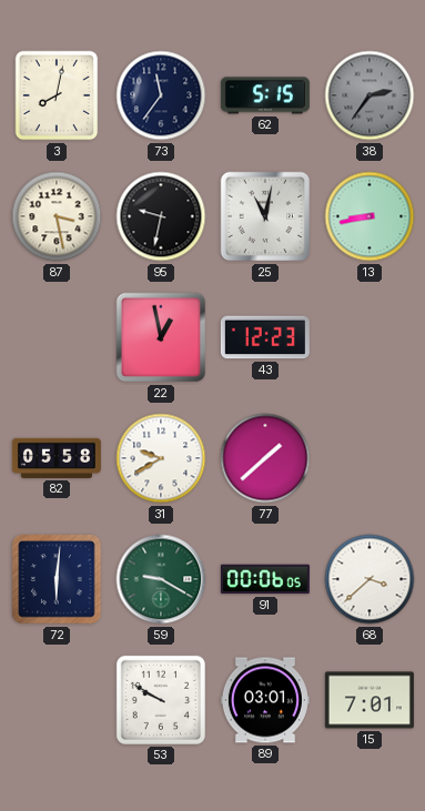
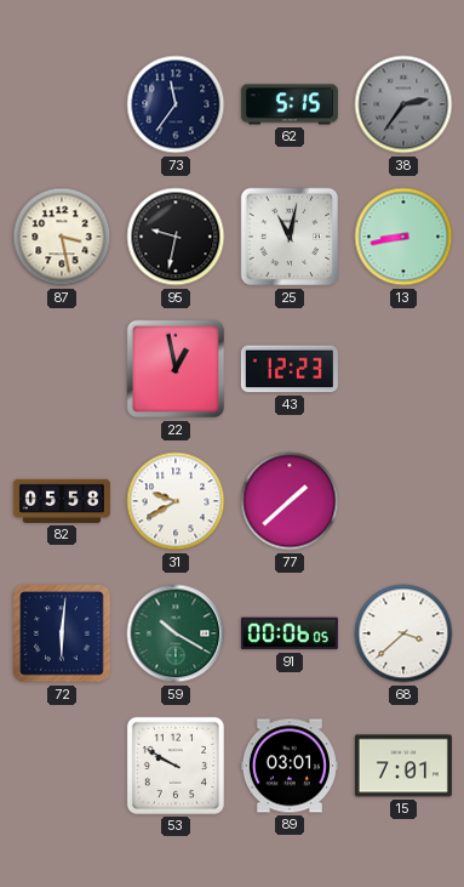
3: 8:02 -> none
59: 9:20 -> 10:20
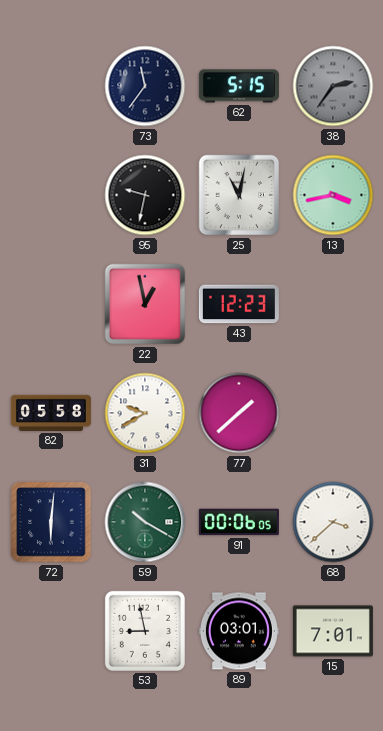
87: 3:28 -> none
13: 8:43 -> 3:43
53: 9:50 -> 8:58
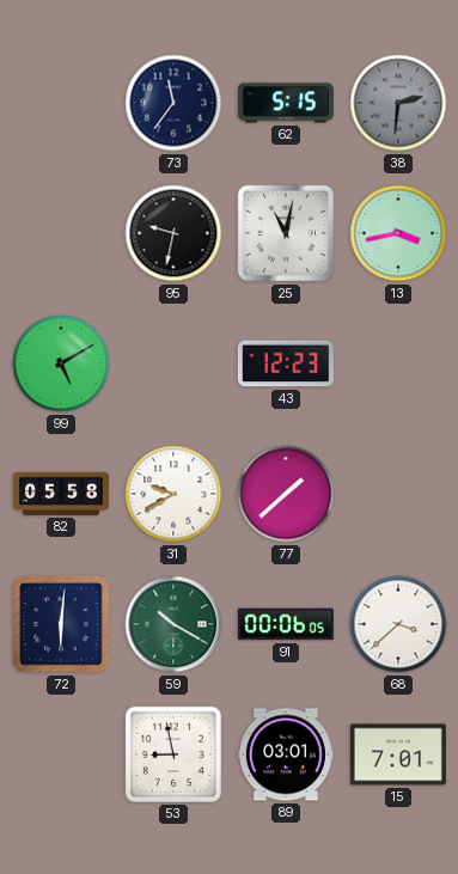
38: 2:36 -> 2:31
99: none -> 5:10
22: 12:58 -> none
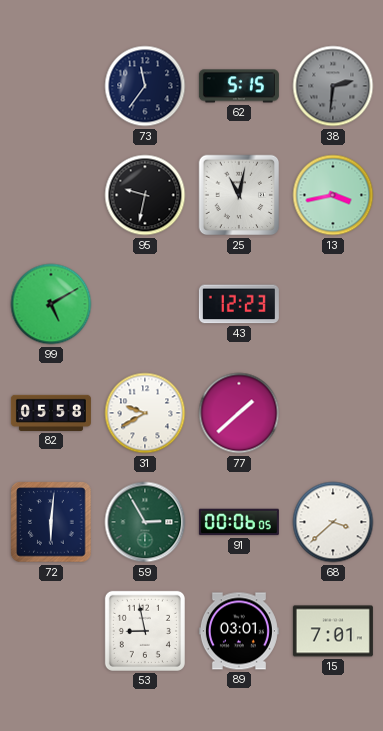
59: 10:20 -> 2:55
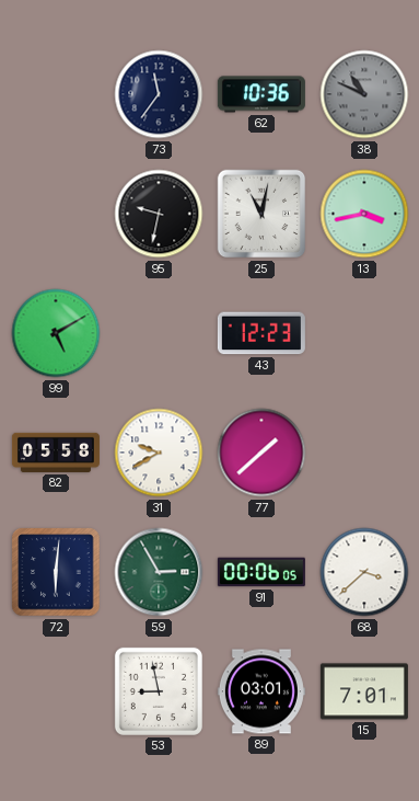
62: 5:15 -> 10:36
38: 2:31 -> 10:49
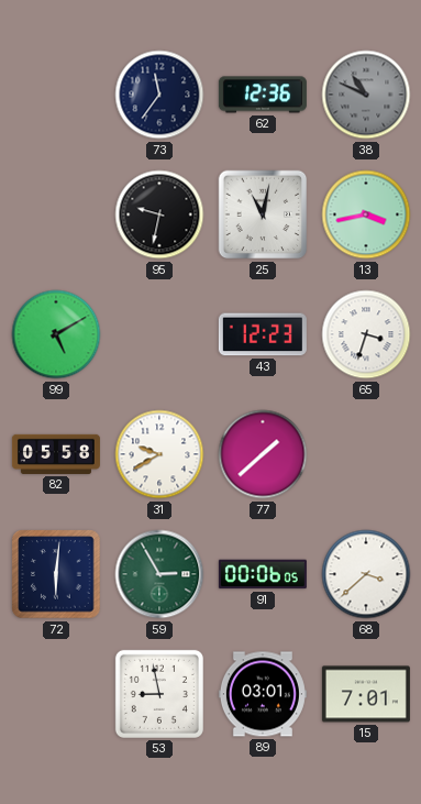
62: 10:36 -> 12:36
65: none -> 3:33
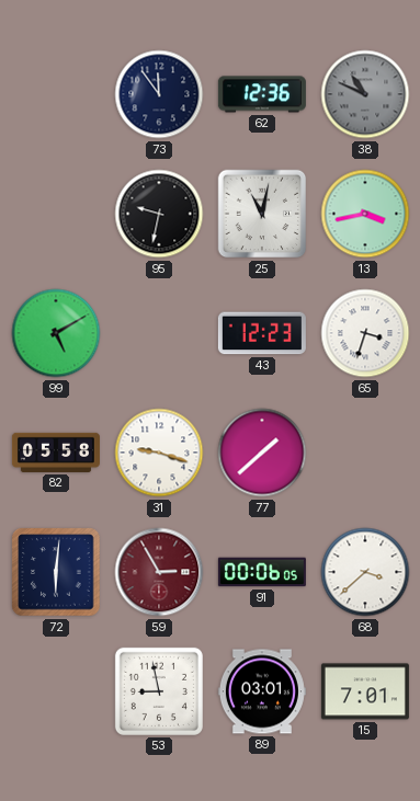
73: 11:36 -> 11:54
31: 9:40 -> 9:18
59 dial: green -> burgundy
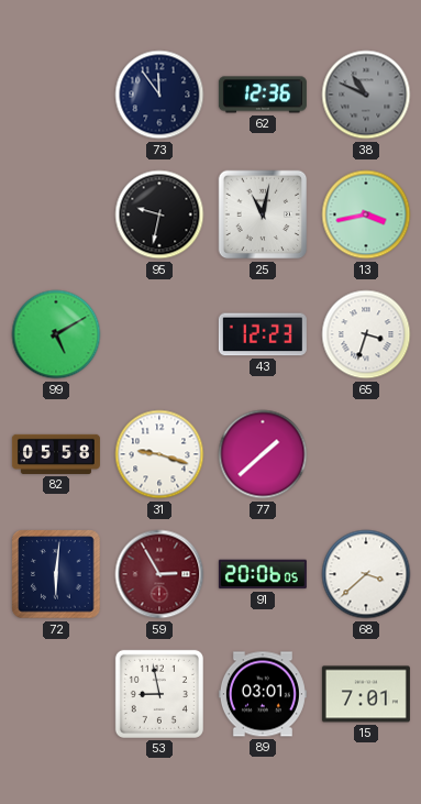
91: 00:06 -> 20:06
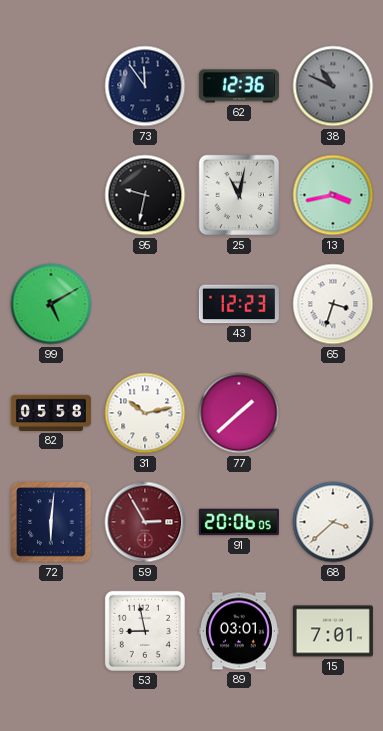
31: 9:18 -> 10:13
